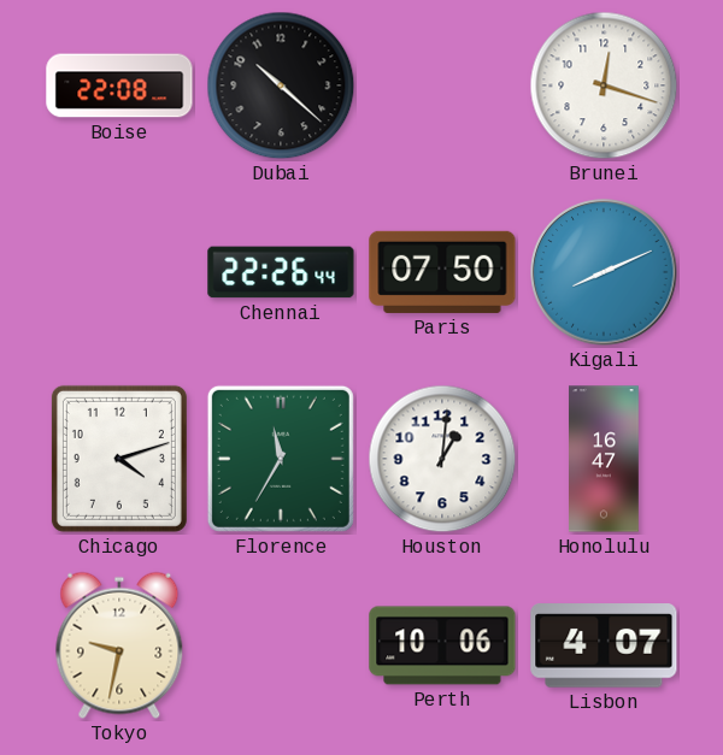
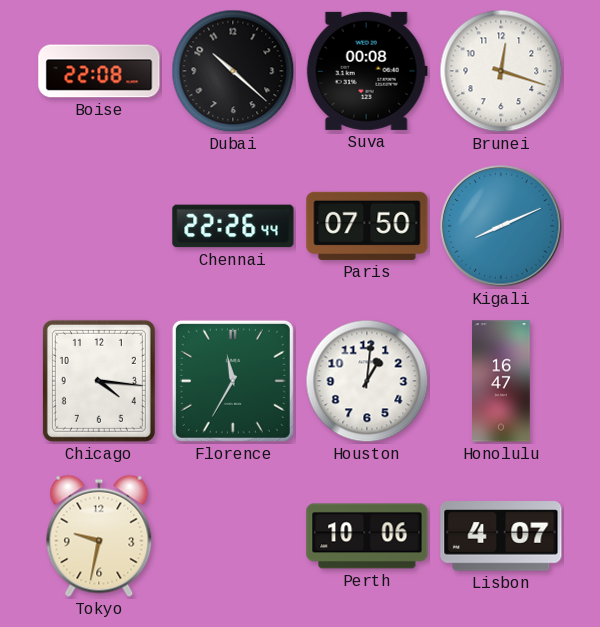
Suva: none -> 00:08
Chicago: 4:12 -> 4:16
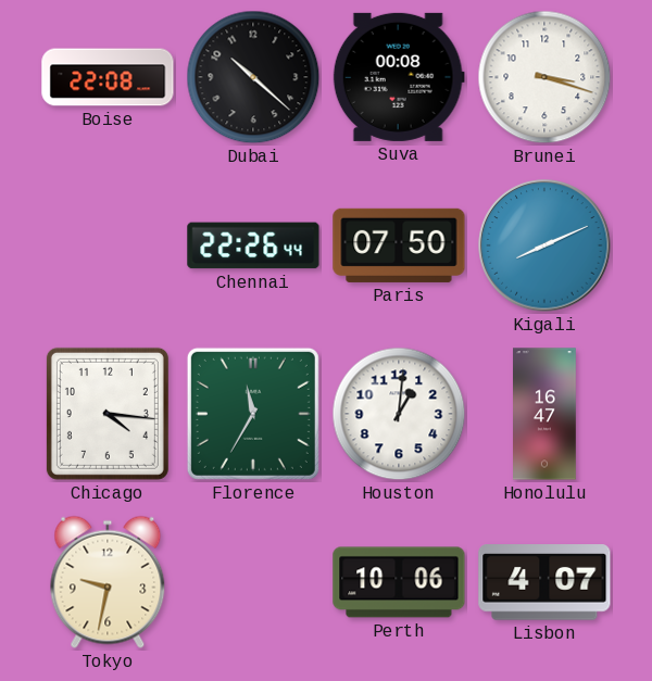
Brunei: 12:18 -> 3:18
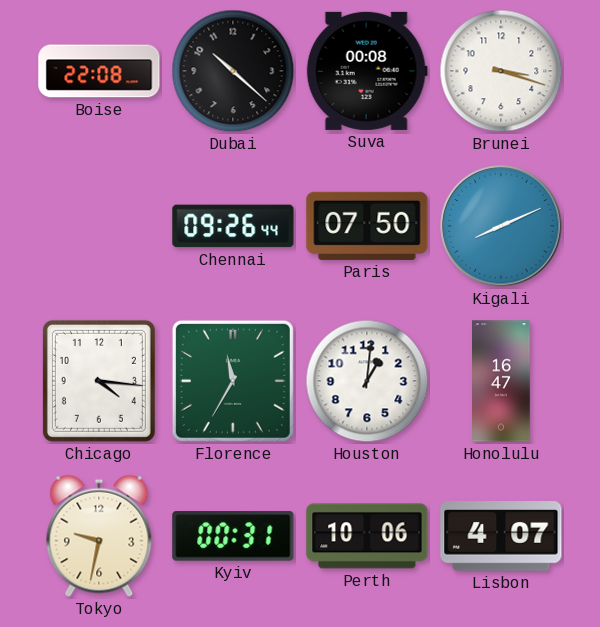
Chennai: 22:26 -> 09:26
Kyiv: none -> 00:31
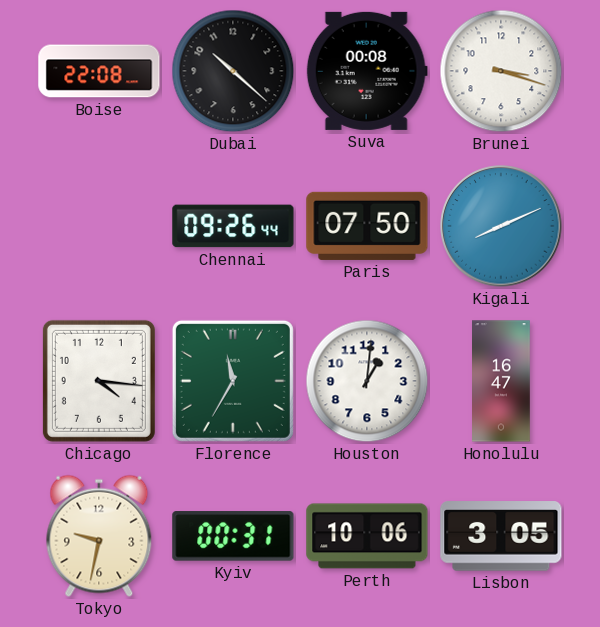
Lisbon: 4:07 -> 3:05
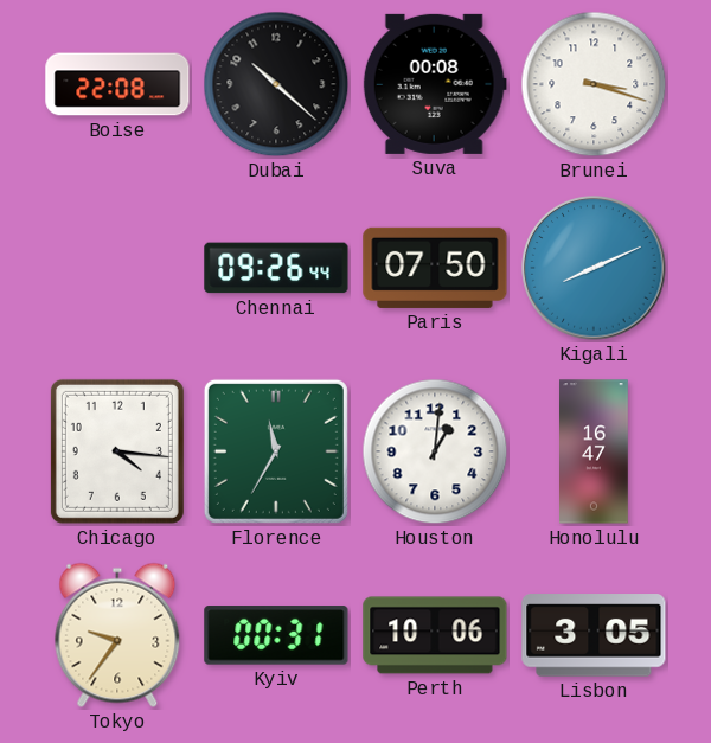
Tokyo: 9:32 -> 9:36
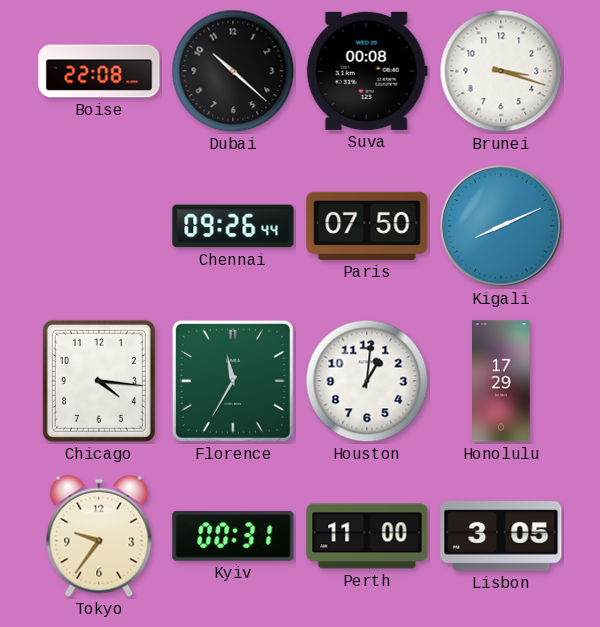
Honolulu: 16:47 -> 17:29
Perth: 10:06 -> 11:00
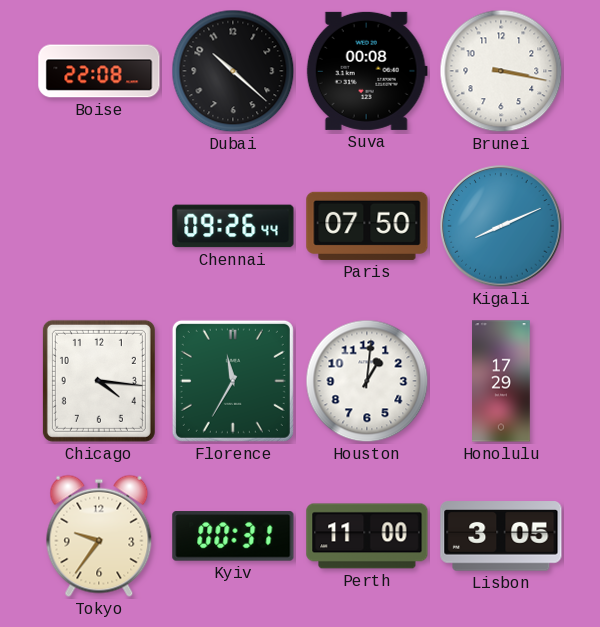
Brunei: 3:18 -> 3:17
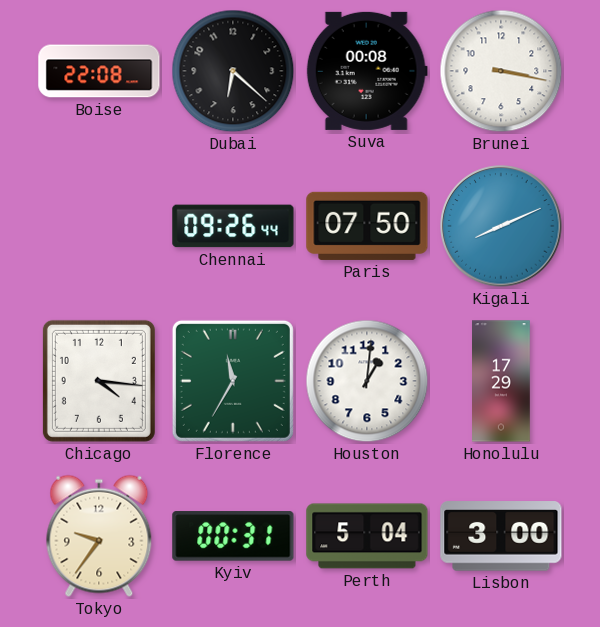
Dubai: 10:22 -> 6:22
Perth: 11:00 -> 5:04
Lisbon: 3:05 -> 3:00
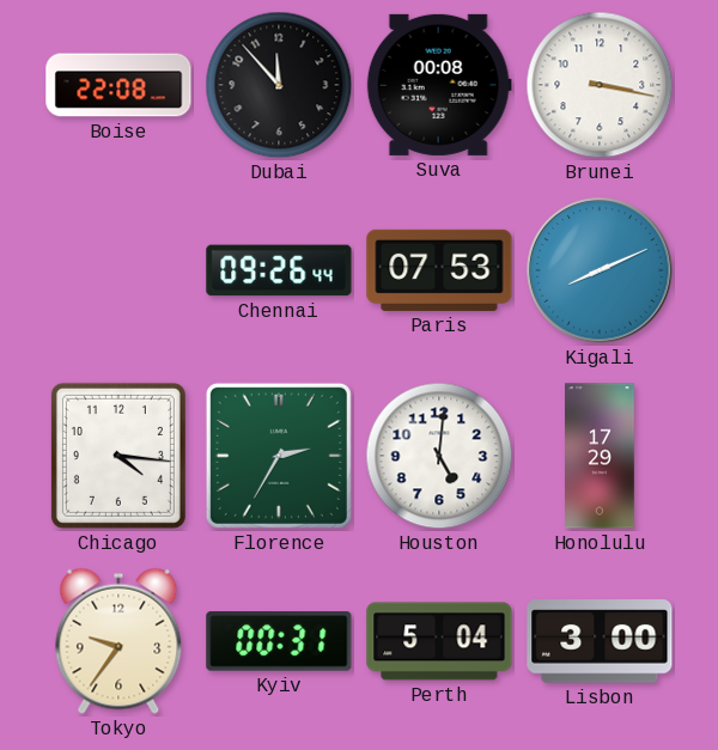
Dubai: 6:22 -> 11:53
Paris: 07:50 -> 07:53
Florence: 11:35 -> 2:35
Houston: 1:01 -> 5:01
